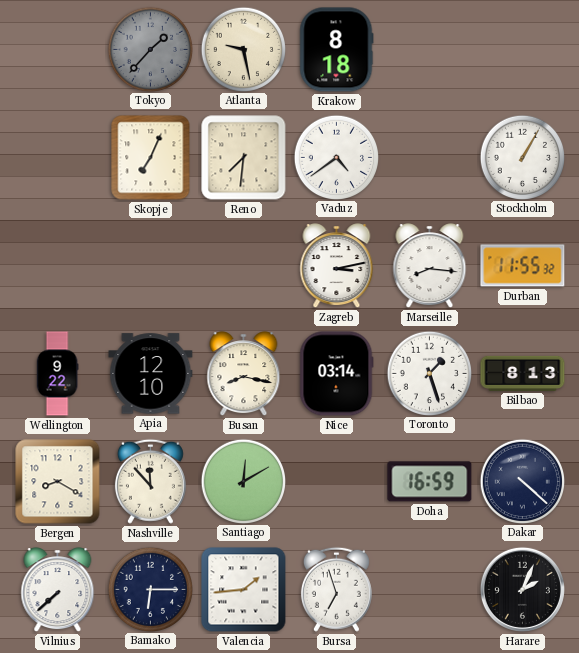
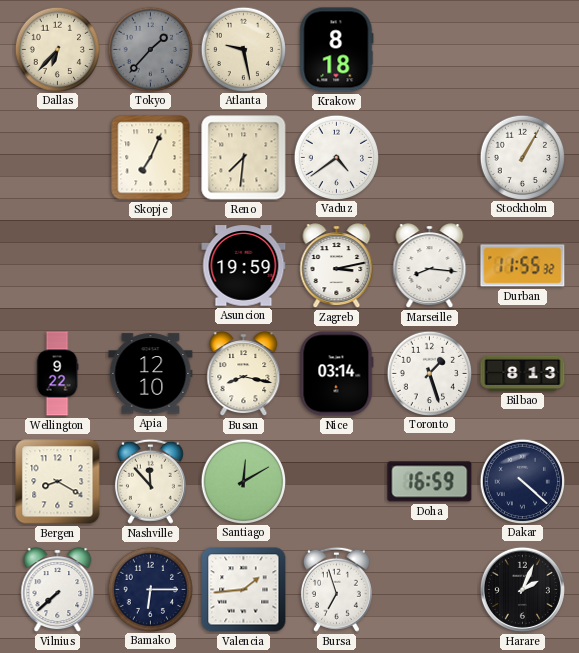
Dallas: none -> 6:37
Asuncion: none -> 19:59
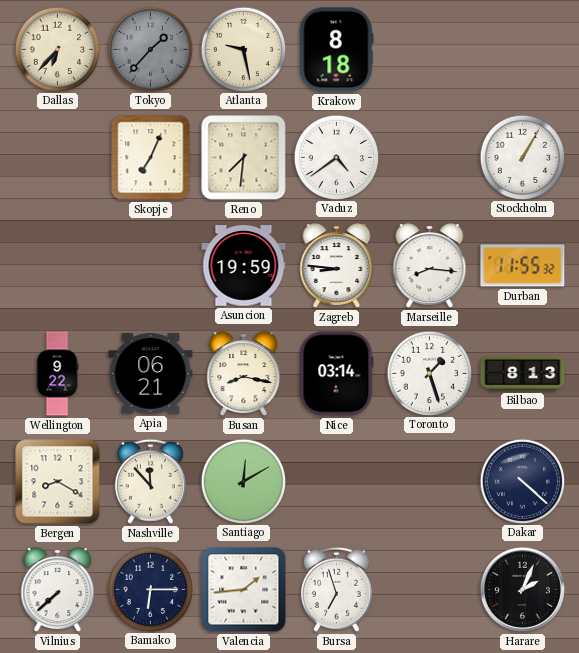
Zagreb: 3:13 -> 8:46
Apia: 12:10 -> 06:21
Doha: 16:59 -> none
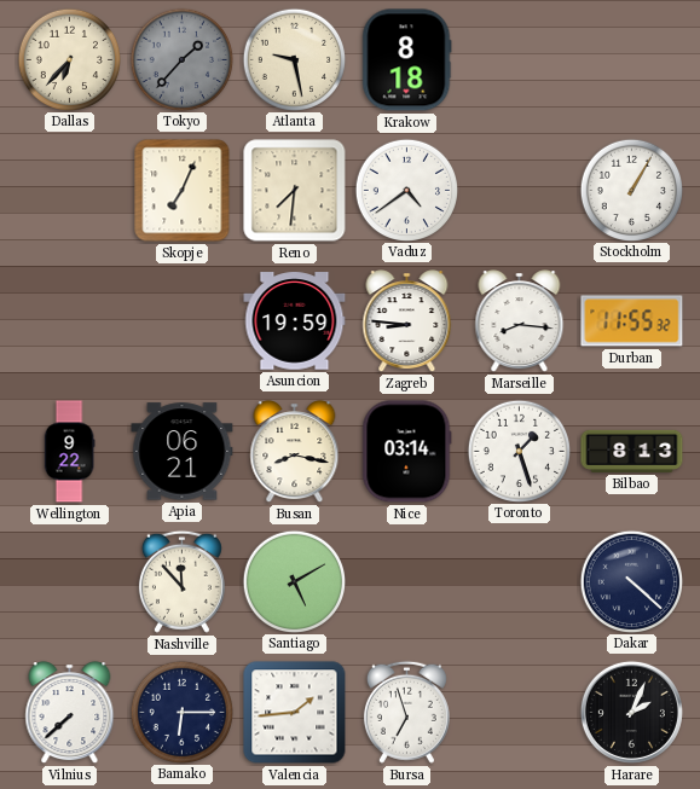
Bergen: 8:20 -> none
Santiago: 12:10 -> 5:10
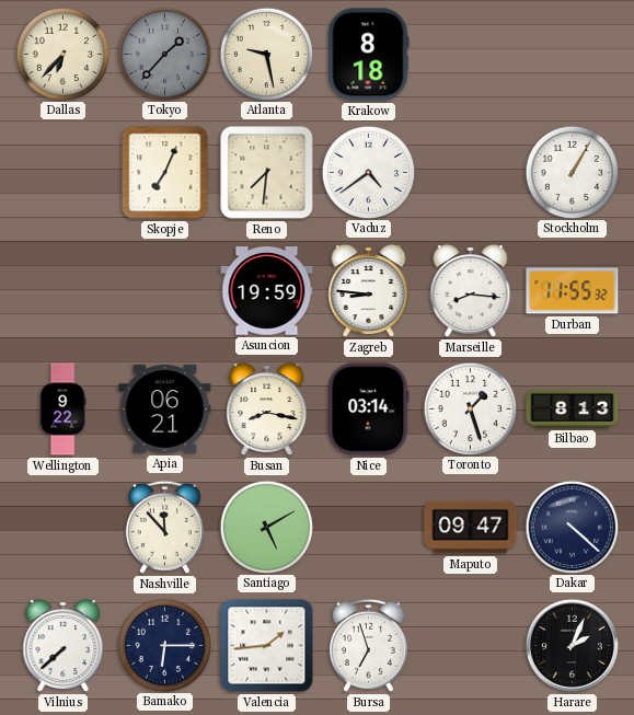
Maputo: none -> 09:47
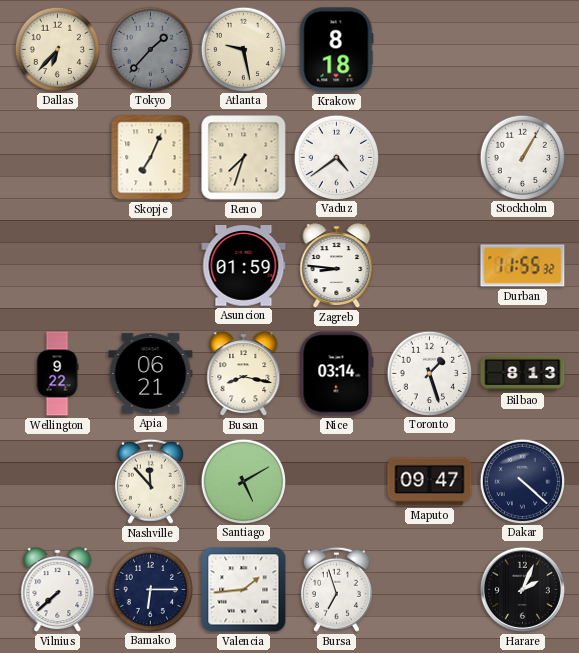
Reno: 7:31 -> 7:33
Asuncion: 19:59 -> 01:59
Marseille: 8:16 -> none
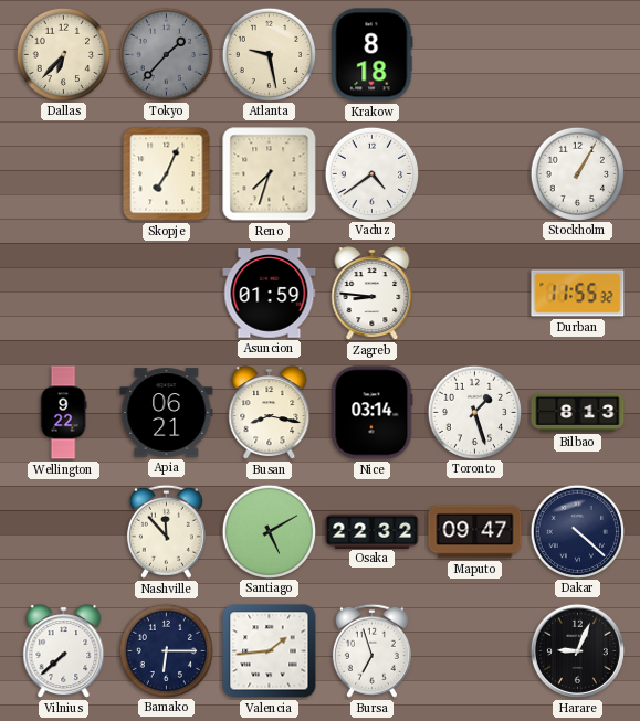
Osaka: none -> 22:32
Harare: 2:04 -> 9:04
